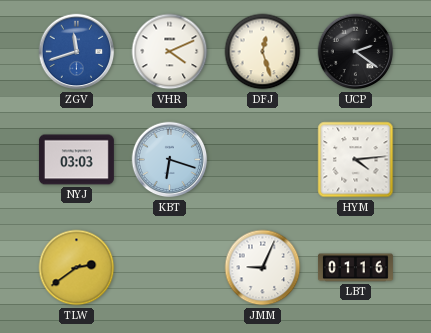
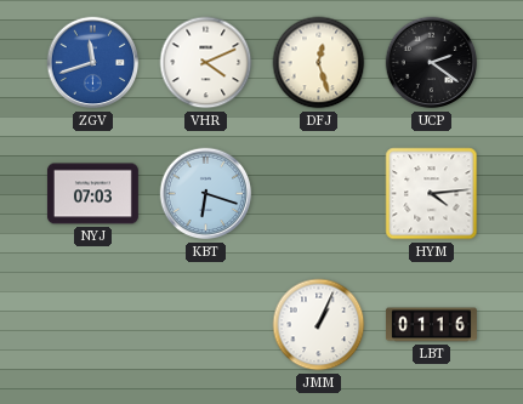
NYJ: 03:03 -> 07:03
TLW: 2:39 -> none
JMM: 9:04 -> 1:04
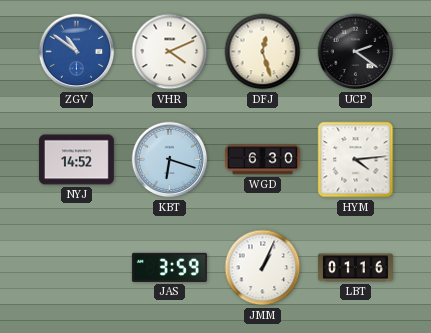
ZGV: 11:42 -> 10:51
NYJ: 07:03 -> 14:52
WGD: none -> 6:30
JAS: none -> 3:59
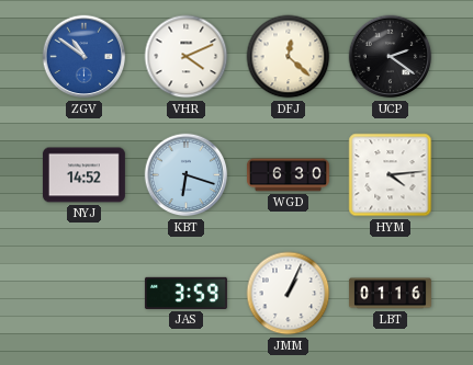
DFJ: 12:27 -> 12:22
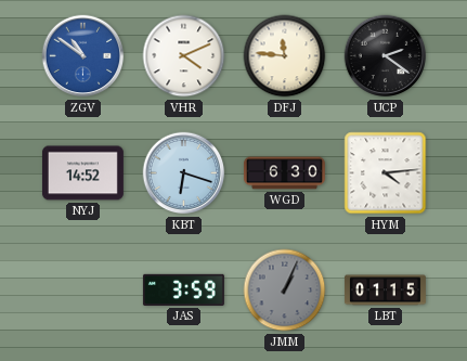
DFJ: 12:22 -> 11:46
JMM dial: white -> grey
LBT: 01:16 -> 01:15
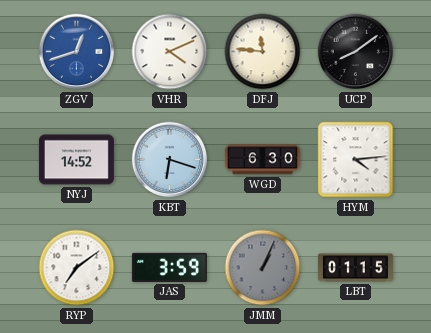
ZGV: 10:51 -> 12:42
UCP: 2:21 -> 8:09
RYP: none -> 7:09
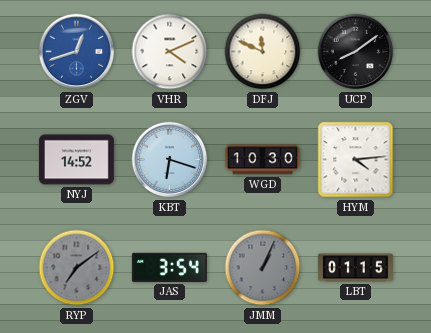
DFJ: 11:46 -> 11:49
WGD: 6:30 -> 10:30
RYP dial: white -> grey
JAS: 3:59 -> 3:54
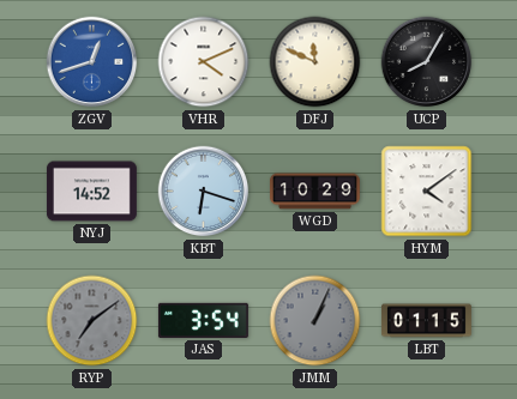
UCP: 8:09 -> 8:05
WGD: 10:30 -> 10:29
HYM: 4:14 -> 4:09
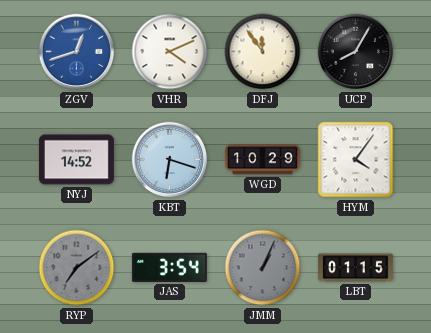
DFJ: 11:49 -> 11:54
HYM: 4:09 -> 4:06
